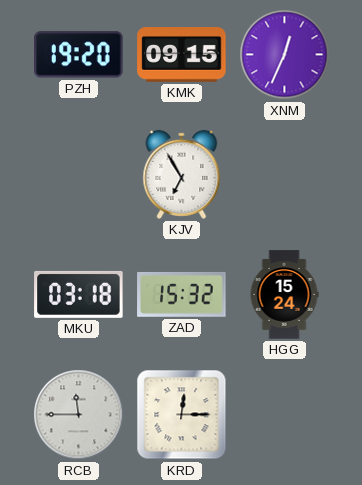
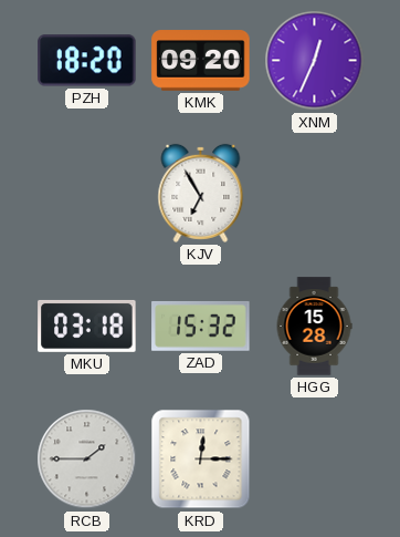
PZH: 19:20 -> 18:20
KMK: 09:15 -> 09:20
HGG: 15:24 -> 15:28
RCB: 11:45 -> 1:45
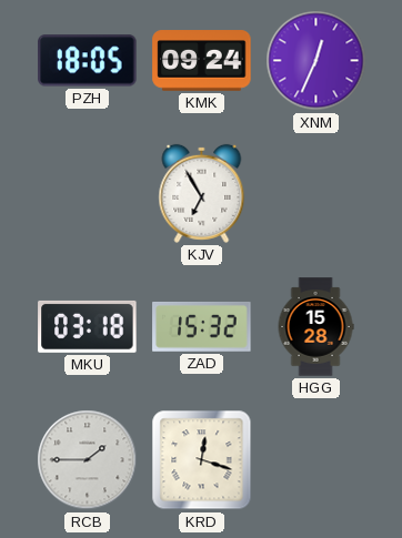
PZH: 18:20 -> 18:05
KMK: 09:20 -> 09:24
KRD: 12:15 -> 12:18
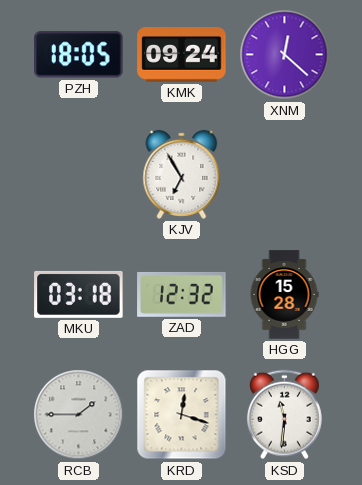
XNM: 12:34 -> 12:22
ZAD: 15:32 -> 12:32
KSD: none -> 11:31
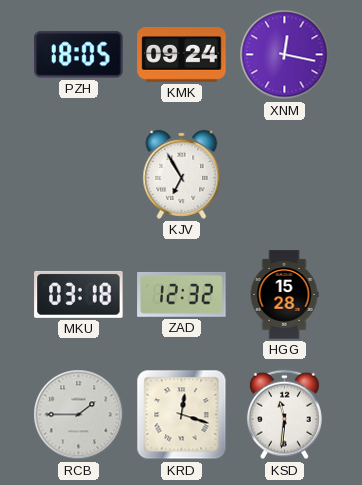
XNM: 12:22 -> 12:17
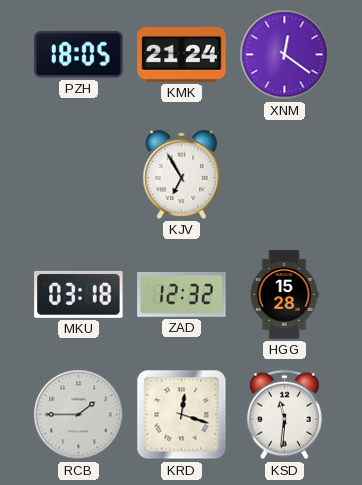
KMK: 09:24 -> 21:24
XNM: 12:17 -> 12:21
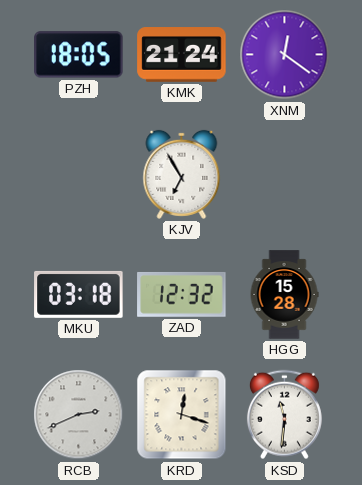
RCB: 1:45 -> 2:41
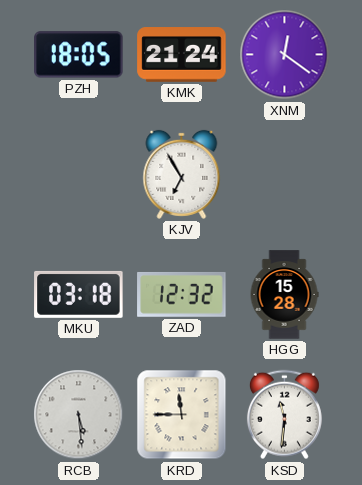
RCB: 2:41 -> 5:29
KRD: 12:18 -> 11:45
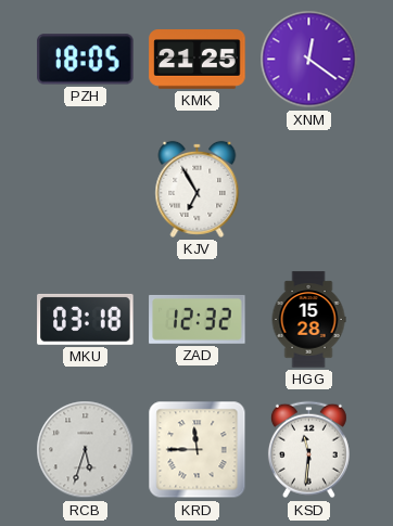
KMK: 21:24 -> 21:25
RCB: 5:29 -> 5:33
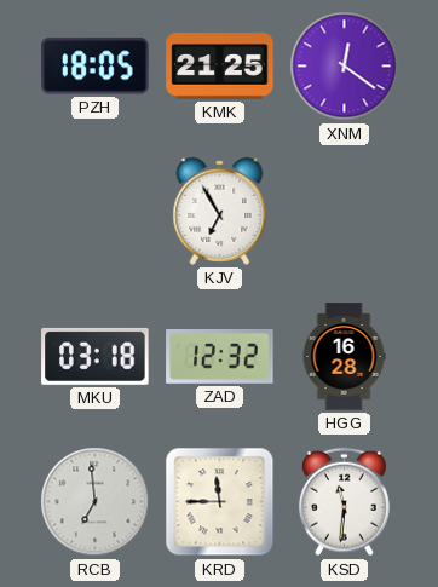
HGG: 15:28 -> 16:28
RCB: 5:33 -> 6:59
